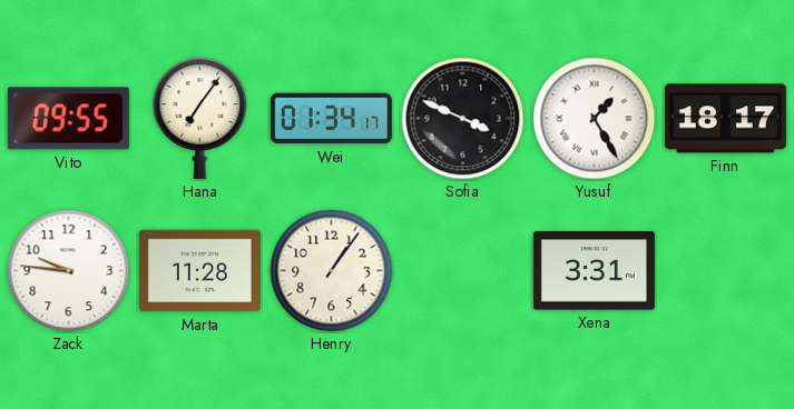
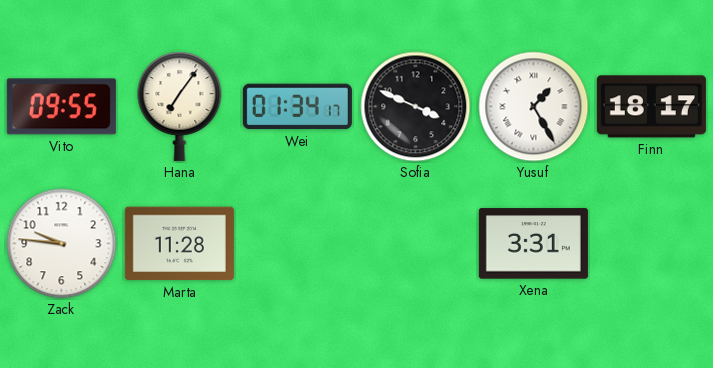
Henry: 1:06 -> none
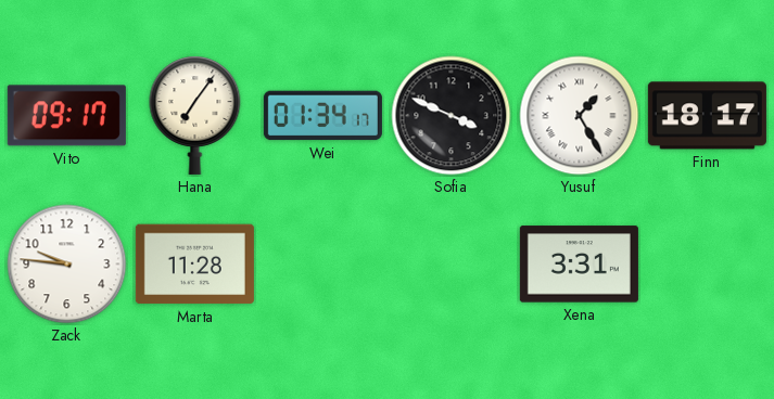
Vito: 09:55 -> 09:17
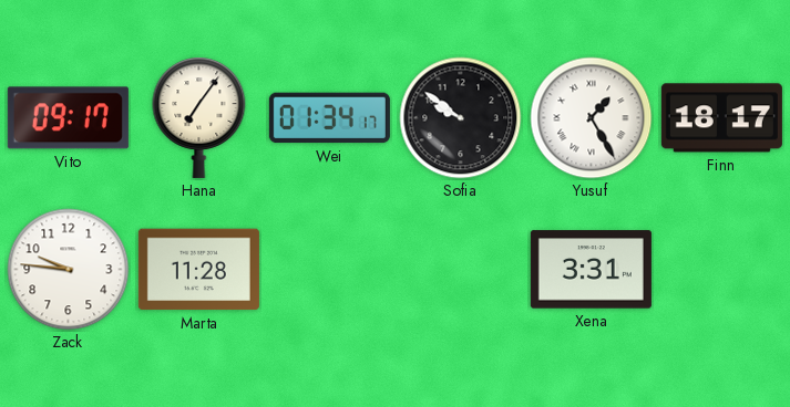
Sofia: 3:49 -> 9:51
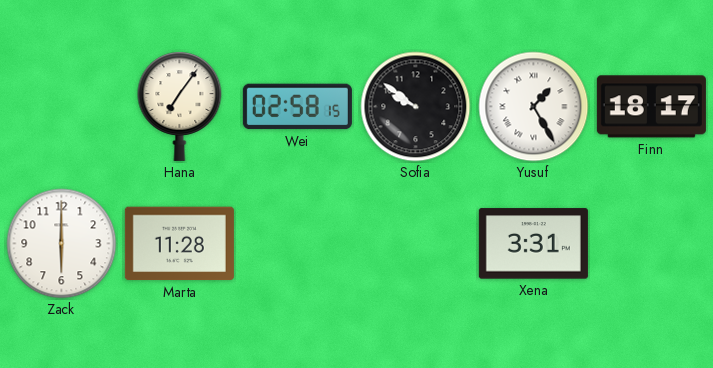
Vito: 09:17 -> none
Wei: 01:34 -> 02:58
Zack: 9:46 -> 6:00
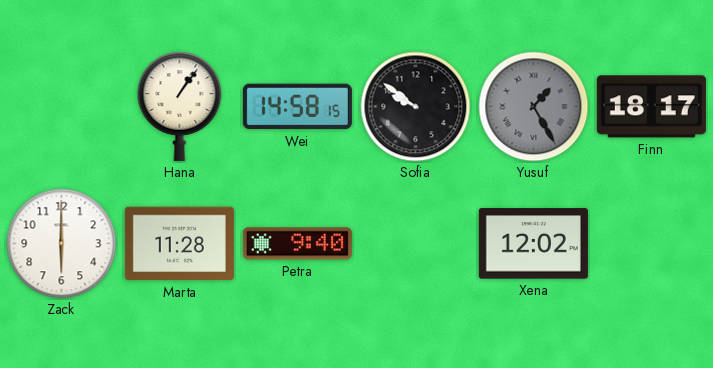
Hana: 7:06 -> 1:06
Wei: 02:58 -> 14:58
Yusuf dial: white -> grey
Petra: none -> 9:40
Xena: 3:31 -> 12:02
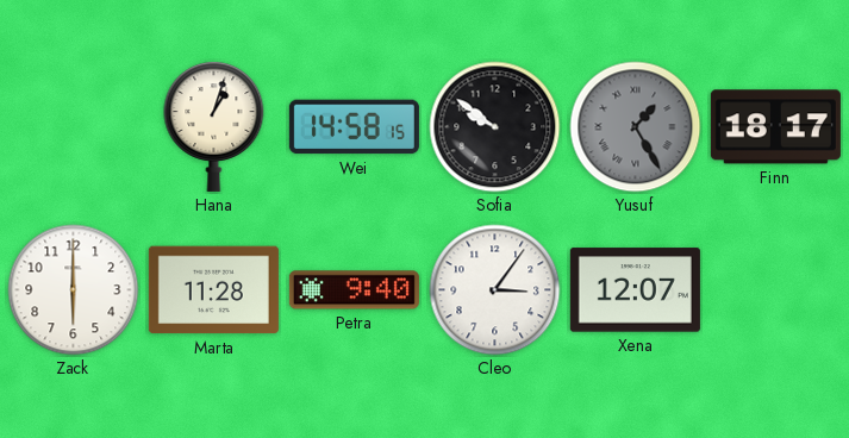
Hana: 1:06 -> 1:03
Cleo: none -> 3:06
Xena: 12:02 -> 12:07
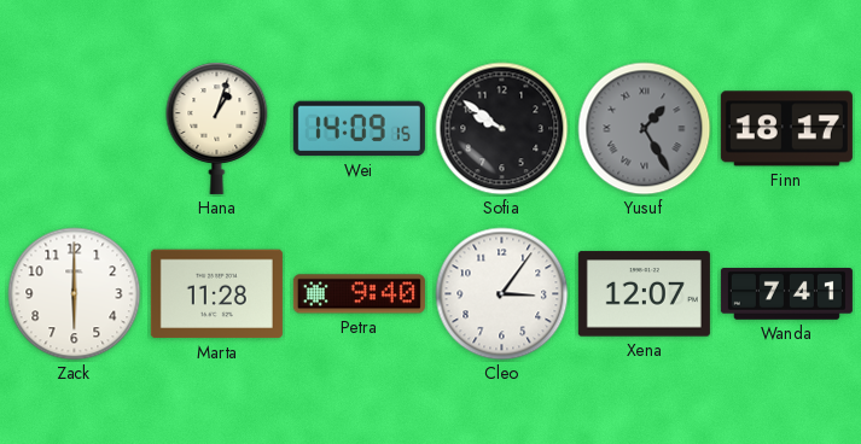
Wei: 14:58 -> 14:09
Wanda: none -> 7:41
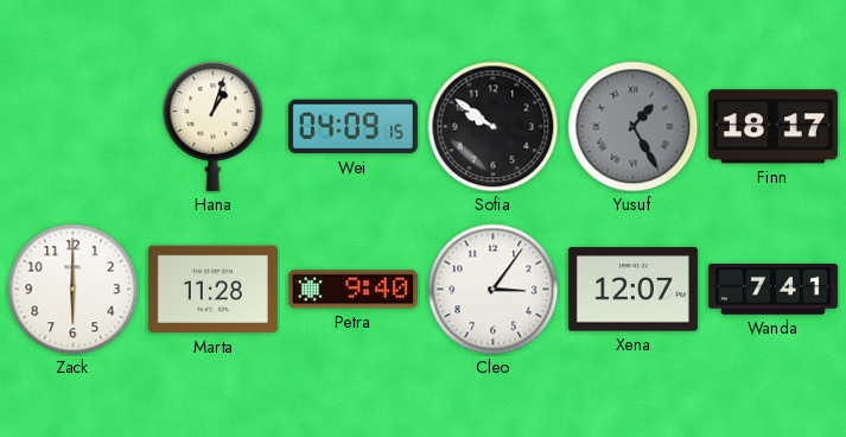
Wei: 14:09 -> 04:09
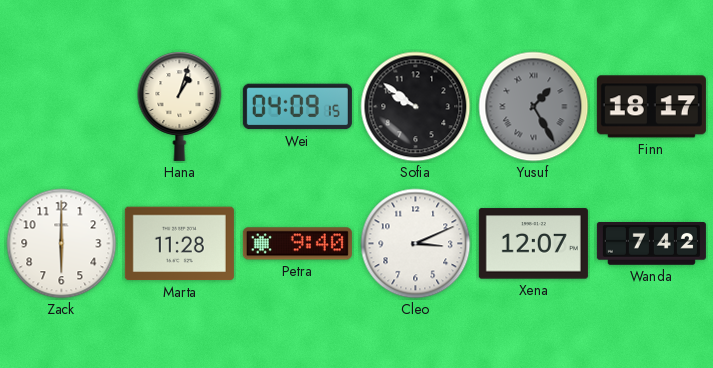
Cleo: 3:06 -> 3:11
Wanda: 7:41 -> 7:42
